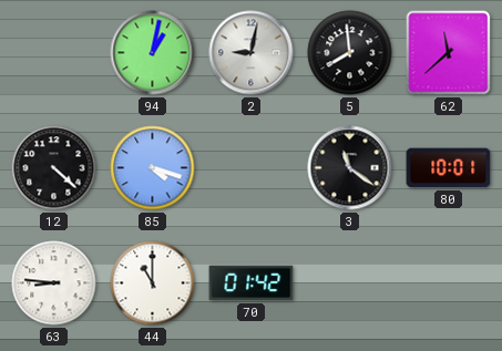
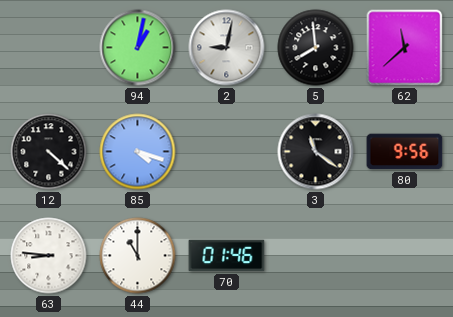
80: 10:01 -> 9:56
70: 01:42 -> 01:46
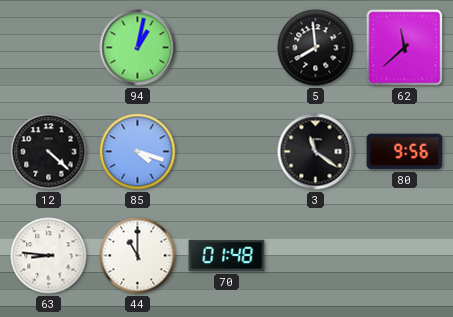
2: 9:02 -> none
70: 01:46 -> 01:48
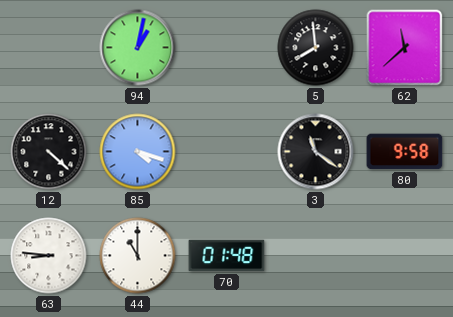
80: 9:56 -> 9:58
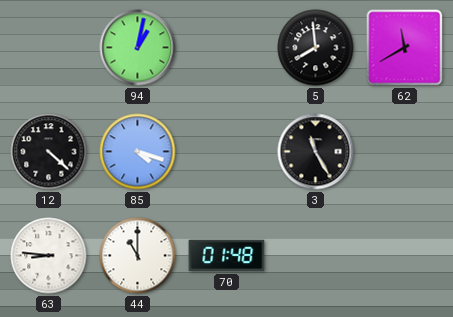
62: 11:38 -> 11:40
3: 11:21 -> 11:25
80: 9:58 -> none
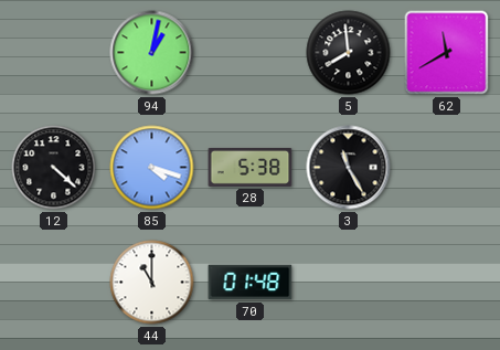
28: none -> 5:38
63: 8:46 -> none
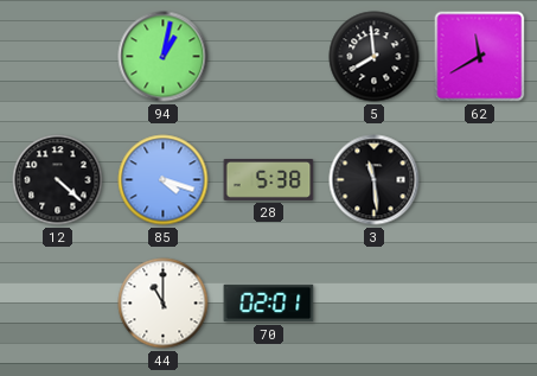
3: 11:25 -> 11:29
70: 01:48 -> 02:01
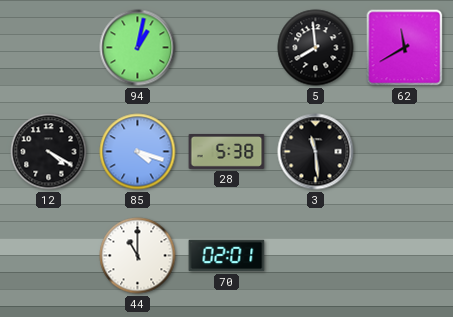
12: 4:22 -> 4:20
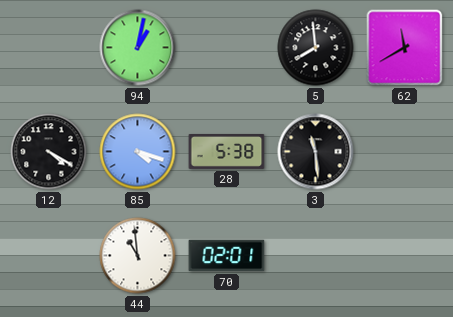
44: 11:00 -> 10:59
